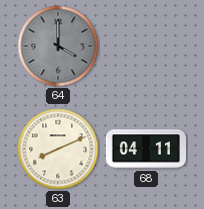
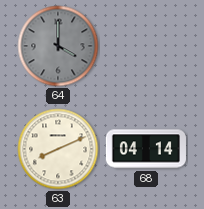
68: 04:11 -> 04:14
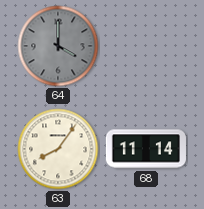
63: 8:11 -> 8:06
68: 04:14 -> 11:14
